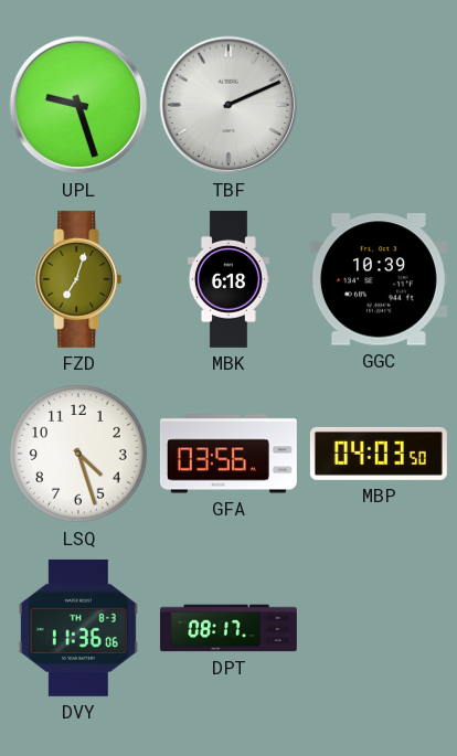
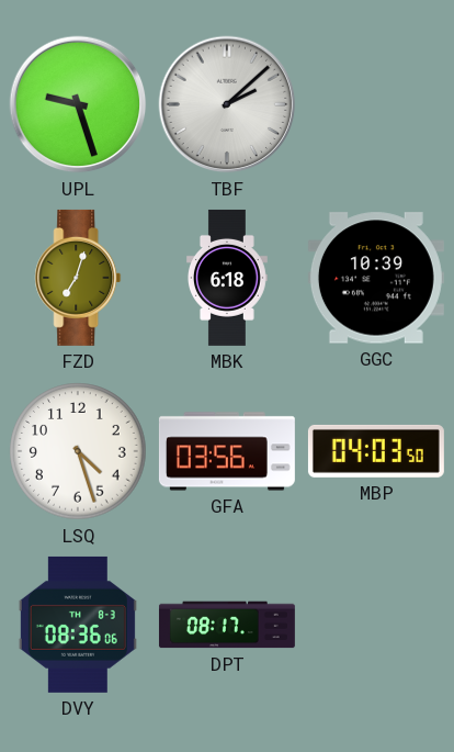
TBF: 2:11 -> 2:08
DVY: 11:36 -> 08:36
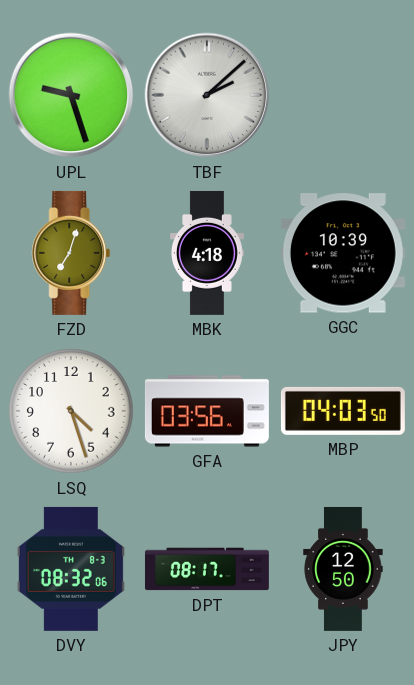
MBK: 6:18 -> 4:18
DVY: 08:36 -> 08:32
JPY: none -> 12:50
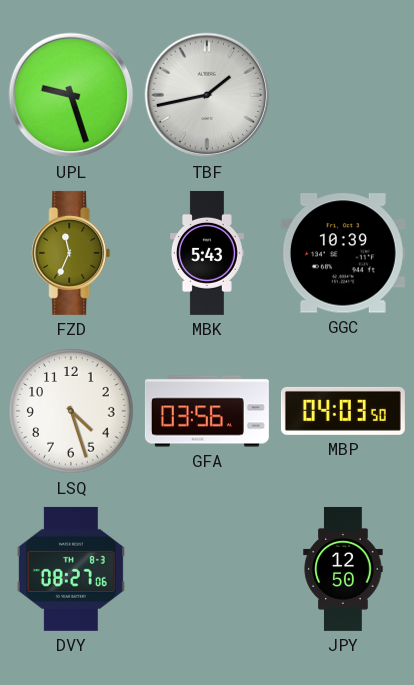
TBF: 2:08 -> 1:43
FZD: 7:03 -> 11:34
MBK: 4:18 -> 5:43
DVY: 08:32 -> 08:27
DPT: 08:17 -> none
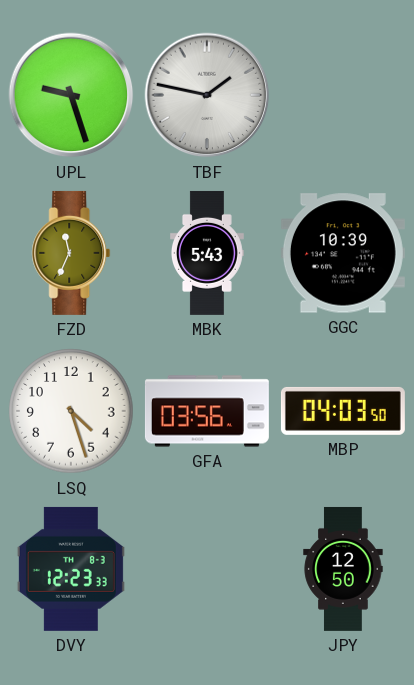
TBF: 1:43 -> 1:47
DVY: 08:27 -> 12:23
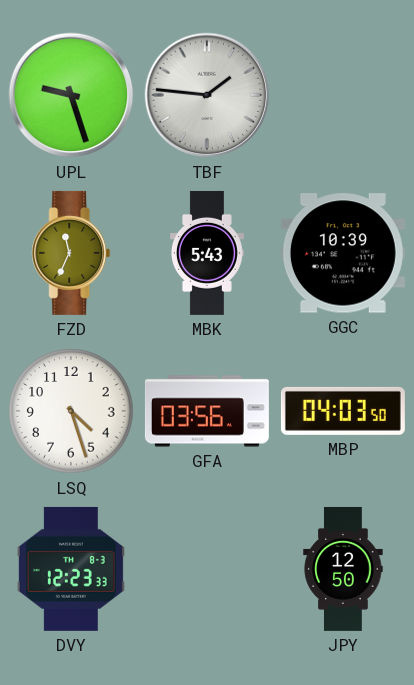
TBF: 1:47 -> 1:46
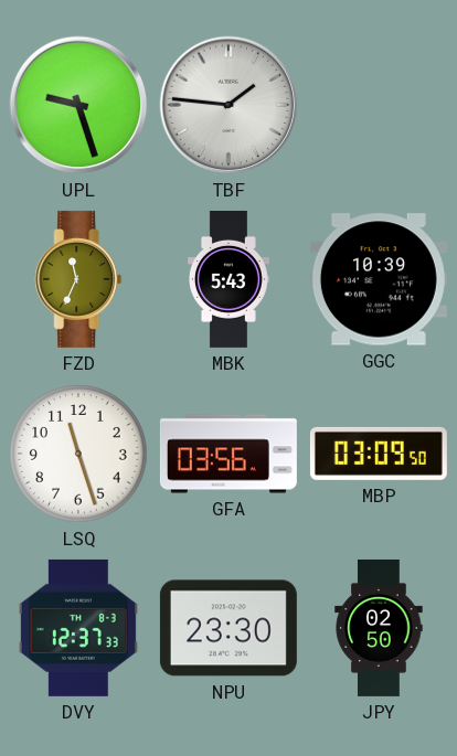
LSQ: 4:27 -> 11:27
MBP: 04:03 -> 03:09
DVY: 12:23 -> 12:37
NPU: none -> 23:30
JPY: 12:50 -> 02:50
